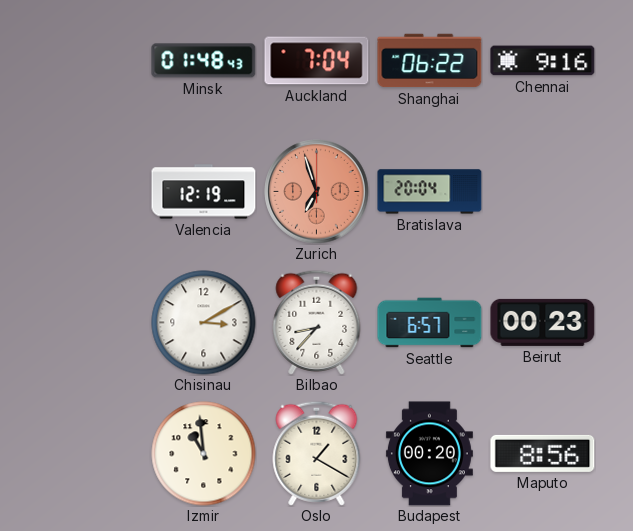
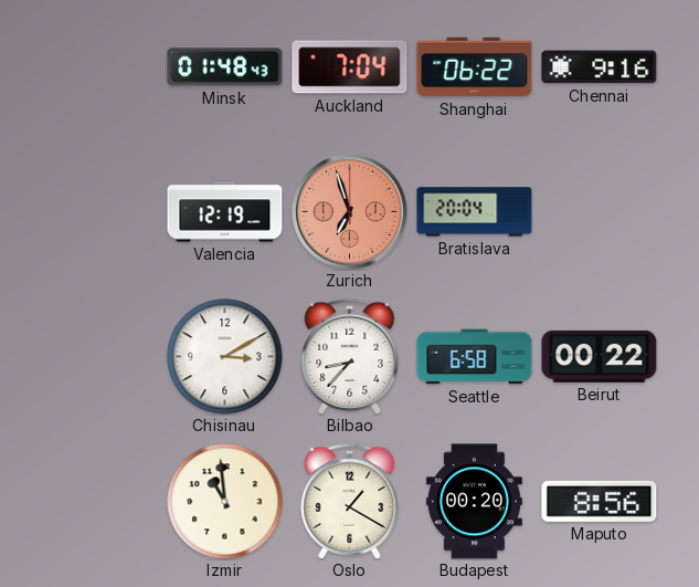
Seattle: 6:57 -> 6:58
Beirut: 00:23 -> 00:22
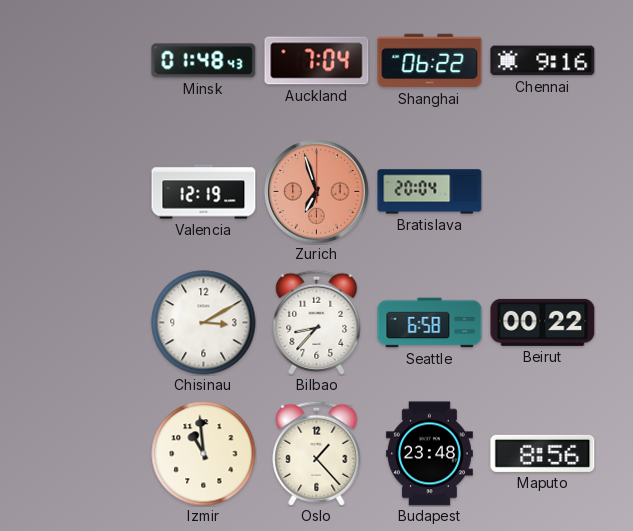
Oslo: 1:20 -> 1:23
Budapest: 00:20 -> 23:48
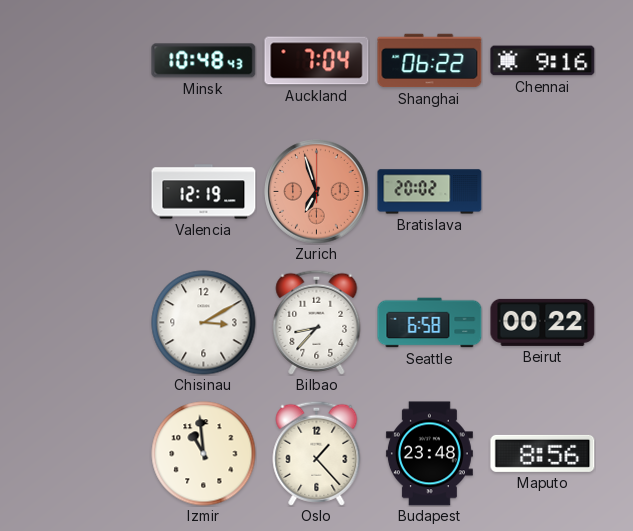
Minsk: 01:48 -> 10:48
Bratislava: 20:04 -> 20:02
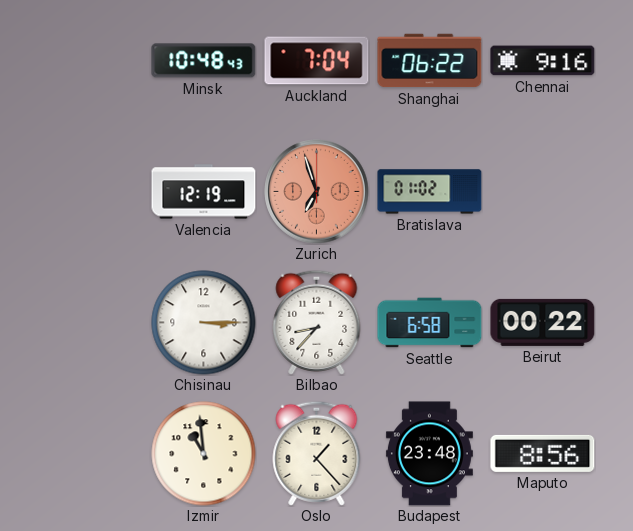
Bratislava: 20:02 -> 01:02
Chisinau: 3:10 -> 3:15
